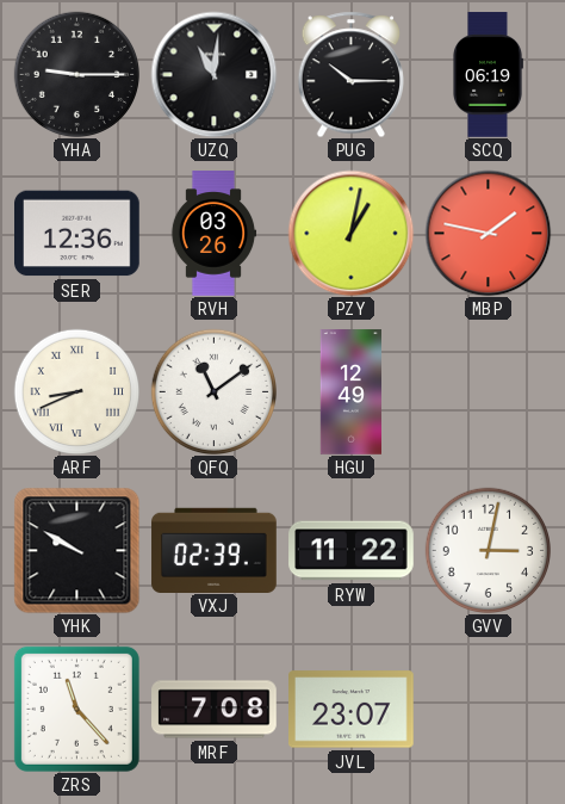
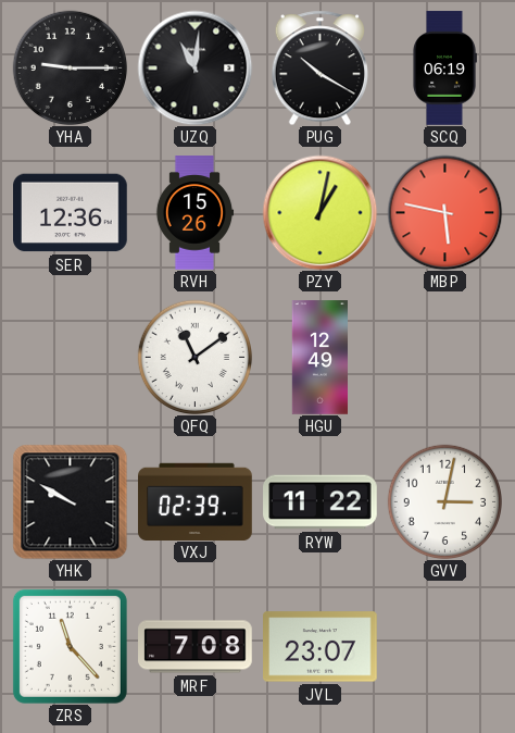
PUG: 10:15 -> 10:20
RVH: 03:26 -> 15:26
MBP: 1:47 -> 5:47
ARF: 8:41 -> none
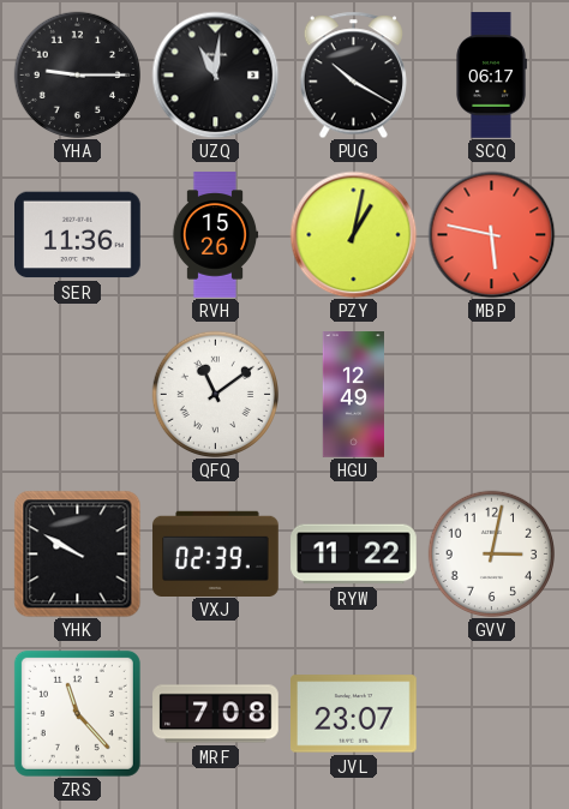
SCQ: 06:19 -> 06:17
SER: 12:36 -> 11:36
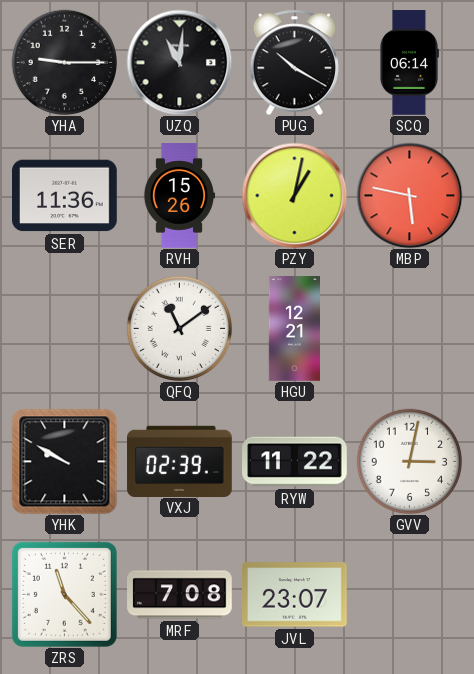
SCQ: 06:17 -> 06:14
HGU: 12:49 -> 12:21
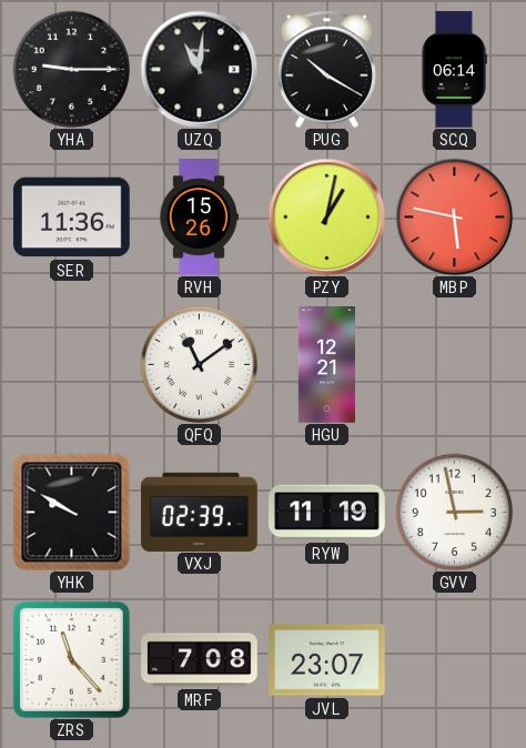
RYW: 11:22 -> 11:19
GVV: 3:02 -> 2:58
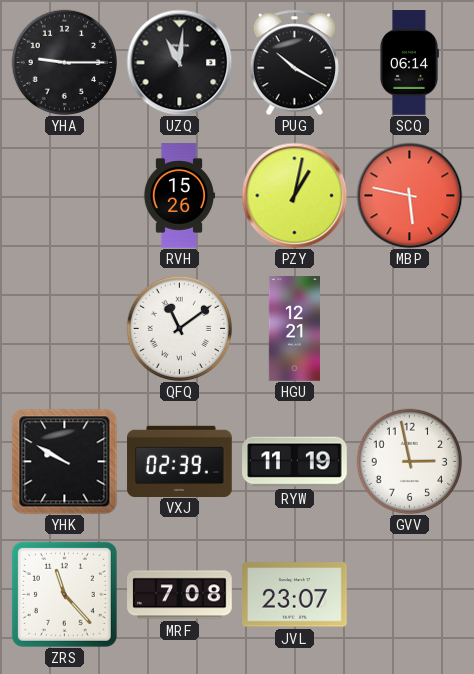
SER: 11:36 -> none
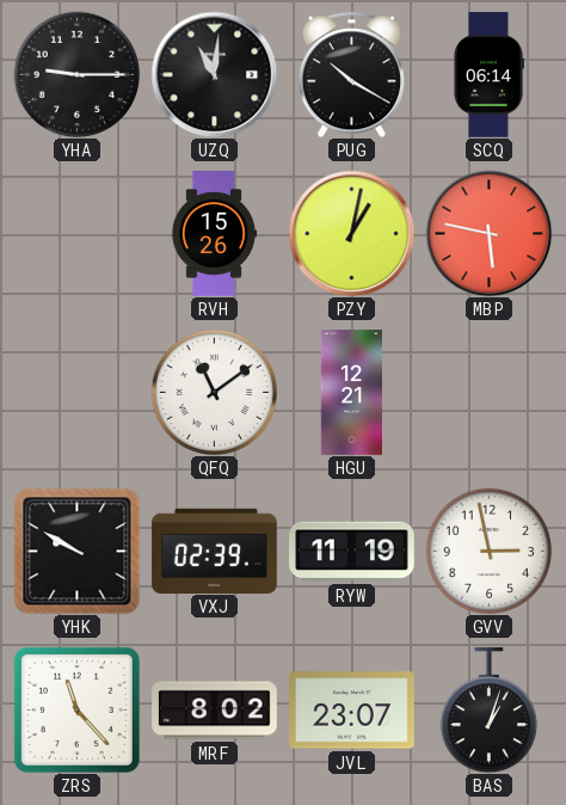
MRF: 7:08 -> 8:02
BAS: none -> 1:03
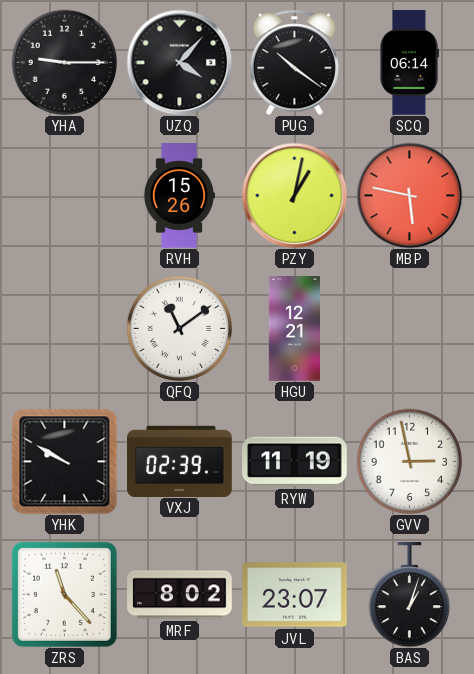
UZQ: 11:01 -> 4:07
PUG: 10:20 -> 10:21
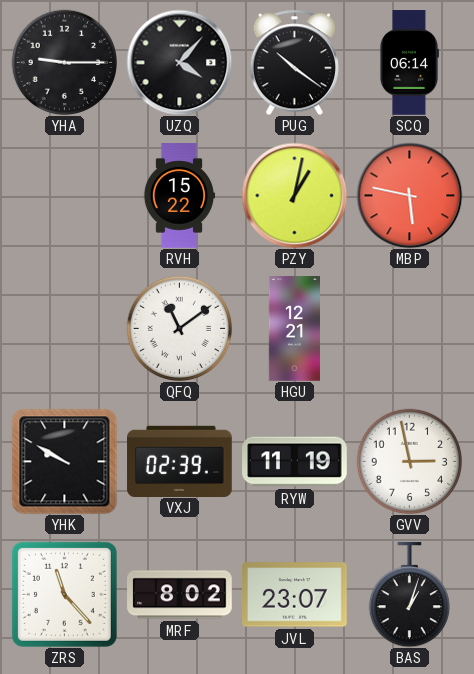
RVH: 15:26 -> 15:22
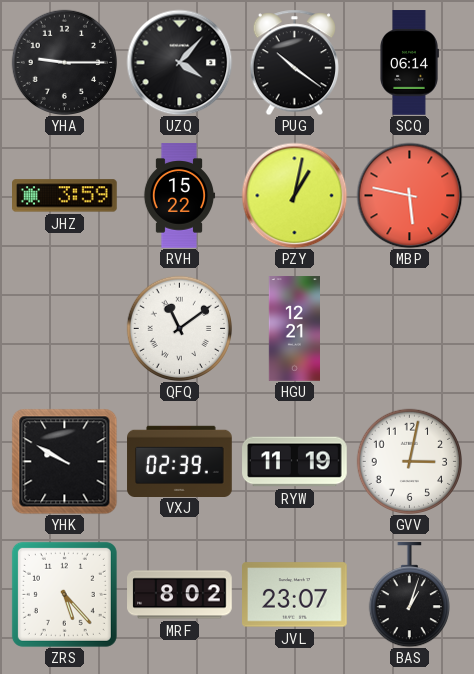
JHZ: none -> 3:59
GVV: 2:58 -> 3:02
ZRS: 11:23 -> 5:23
